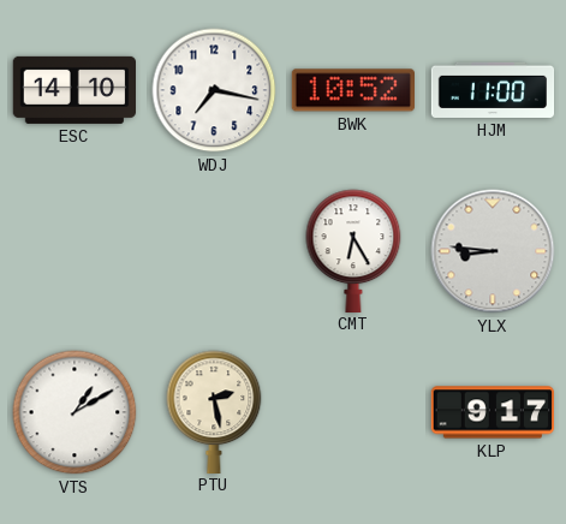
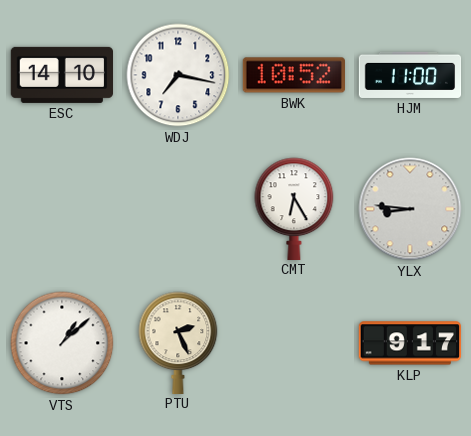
VTS: 1:10 -> 1:08
PTU: 2:28 -> 2:26
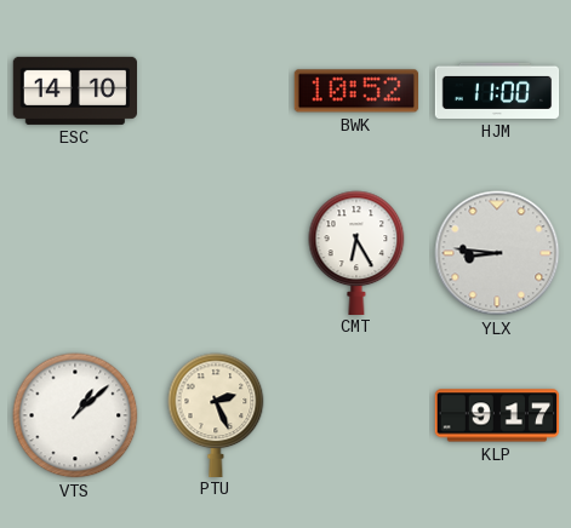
WDJ: 7:17 -> none
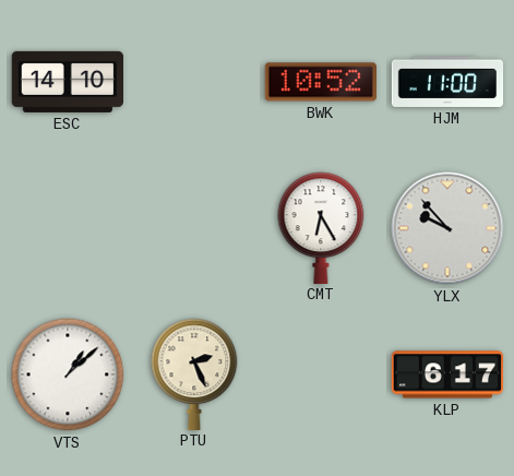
YLX: 8:46 -> 9:53
KLP: 9:17 -> 6:17
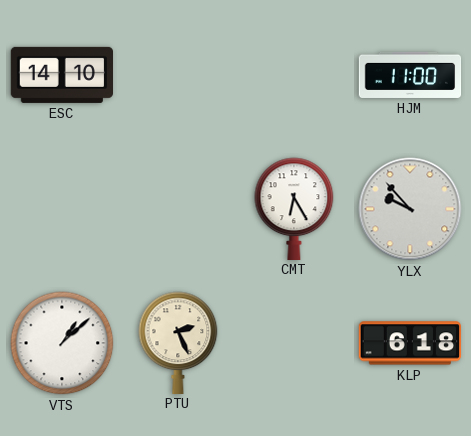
BWK: 10:52 -> none
KLP: 6:17 -> 6:18
